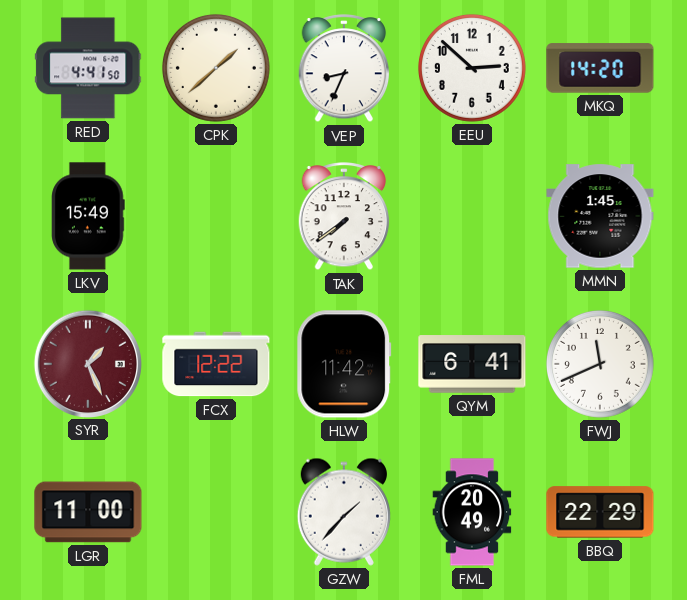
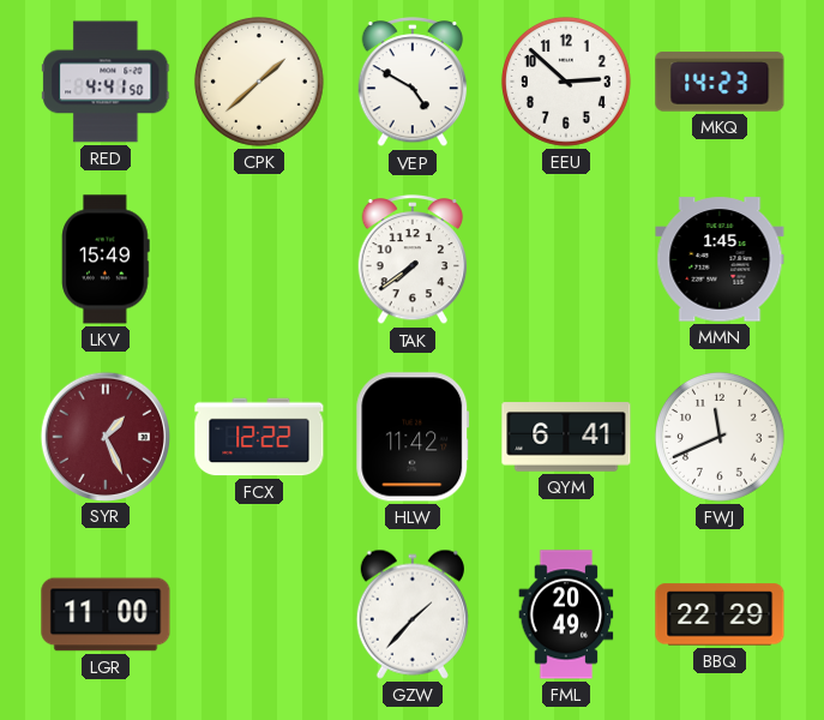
VEP: 8:34 -> 4:50
MKQ: 14:20 -> 14:23
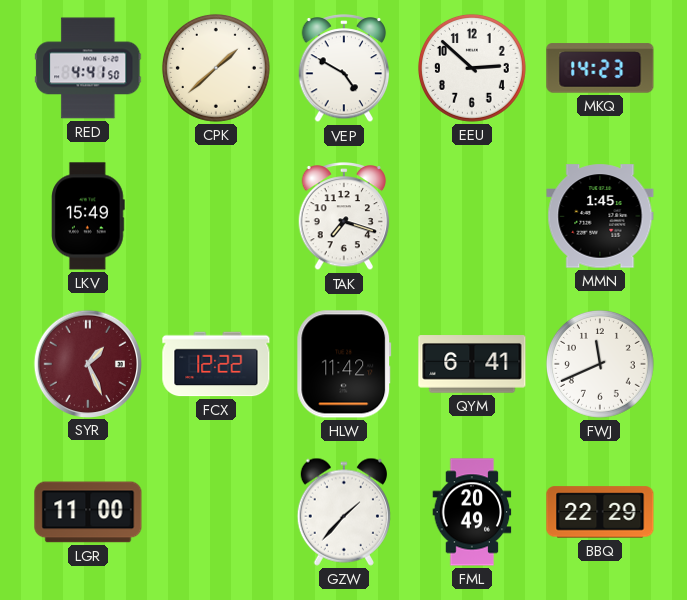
TAK: 7:39 -> 7:18
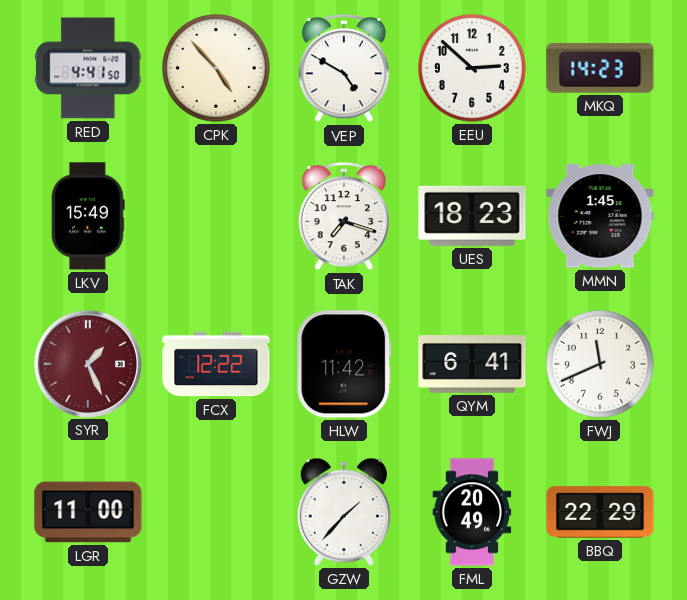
CPK: 1:38 -> 4:53
UES: none -> 18:23
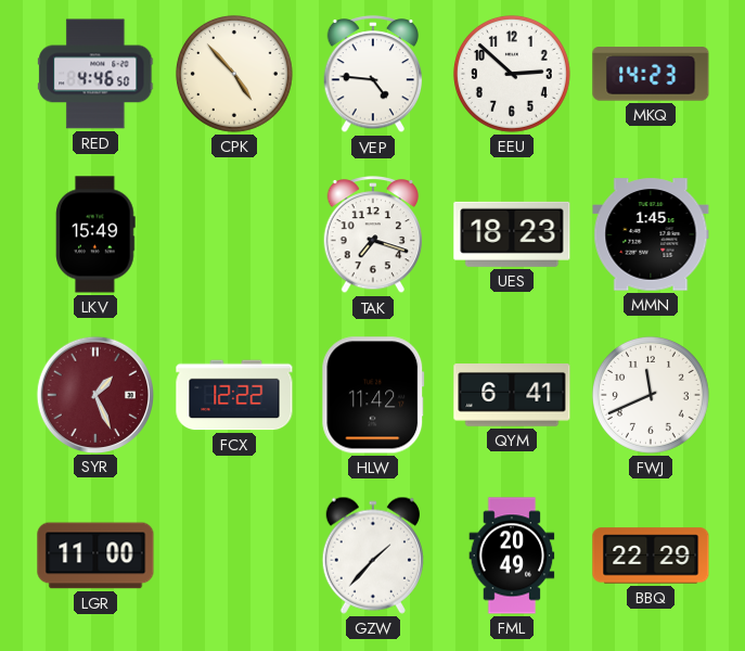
RED: 4:41 -> 4:46
VEP: 4:50 -> 4:46
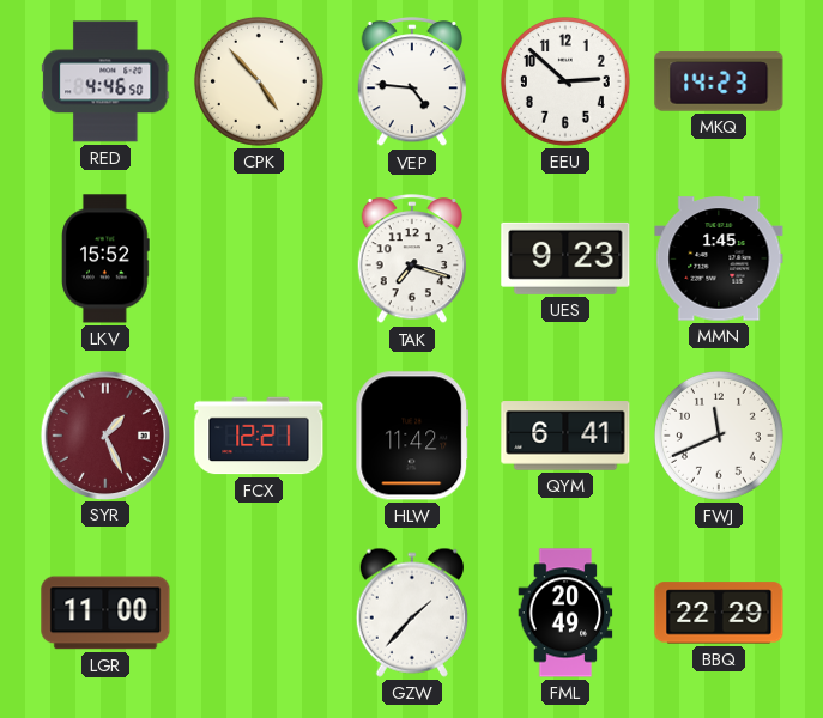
LKV: 15:49 -> 15:52
UES: 18:23 -> 9:23
FCX: 12:22 -> 12:21
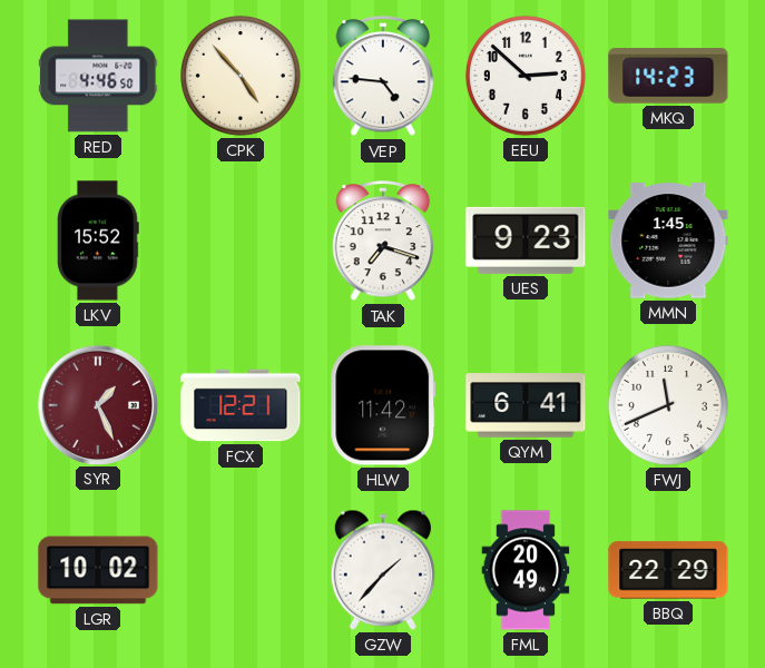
LGR: 11:00 -> 10:02
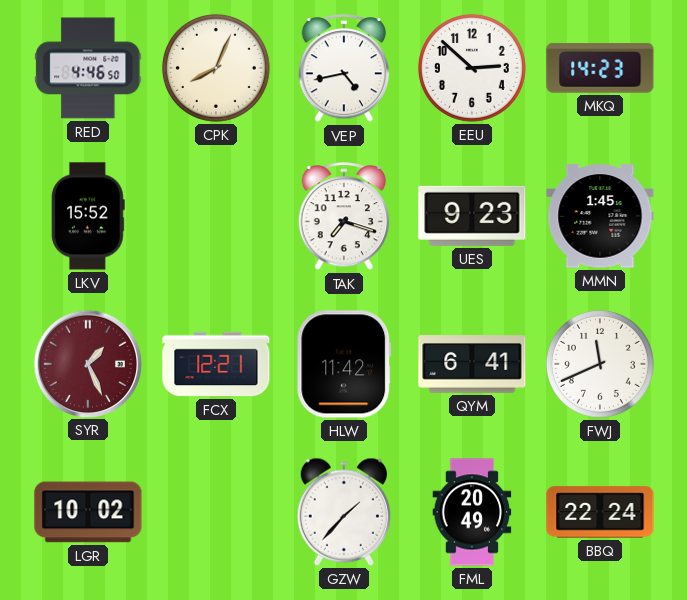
CPK: 4:53 -> 8:04
VEP: 4:46 -> 4:43
BBQ: 22:29 -> 22:24
